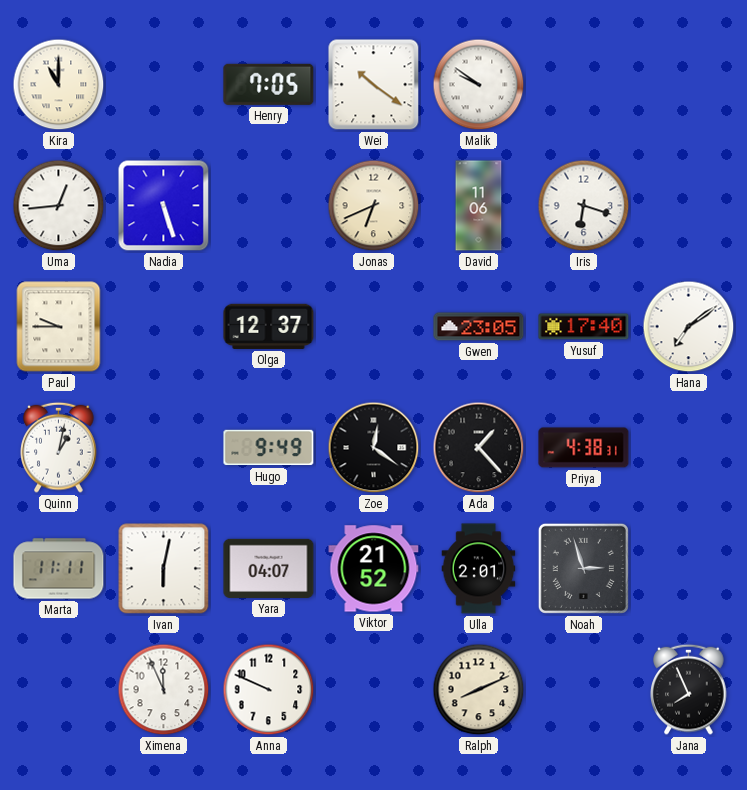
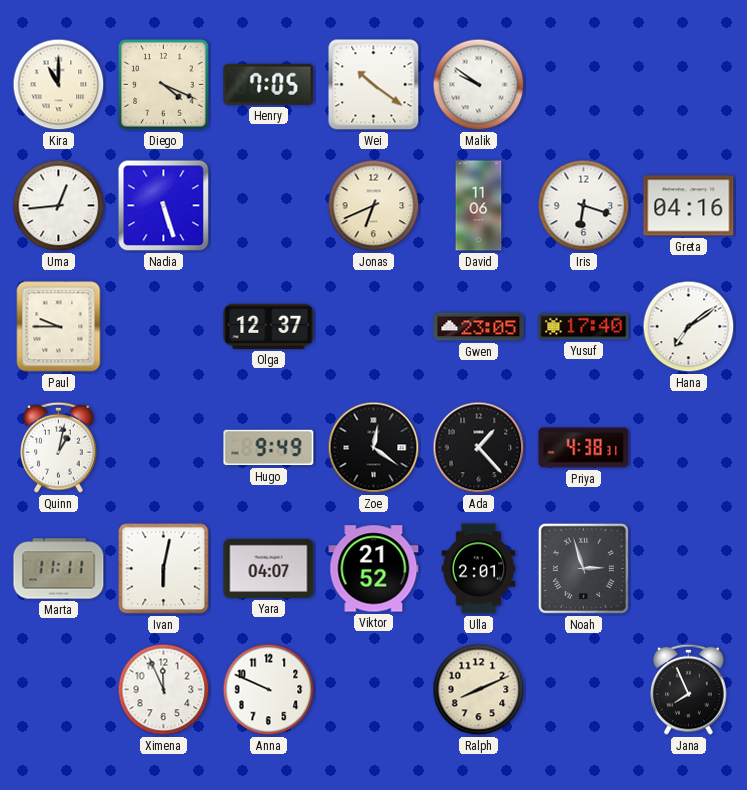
Diego: none -> 4:19
Greta: none -> 04:16
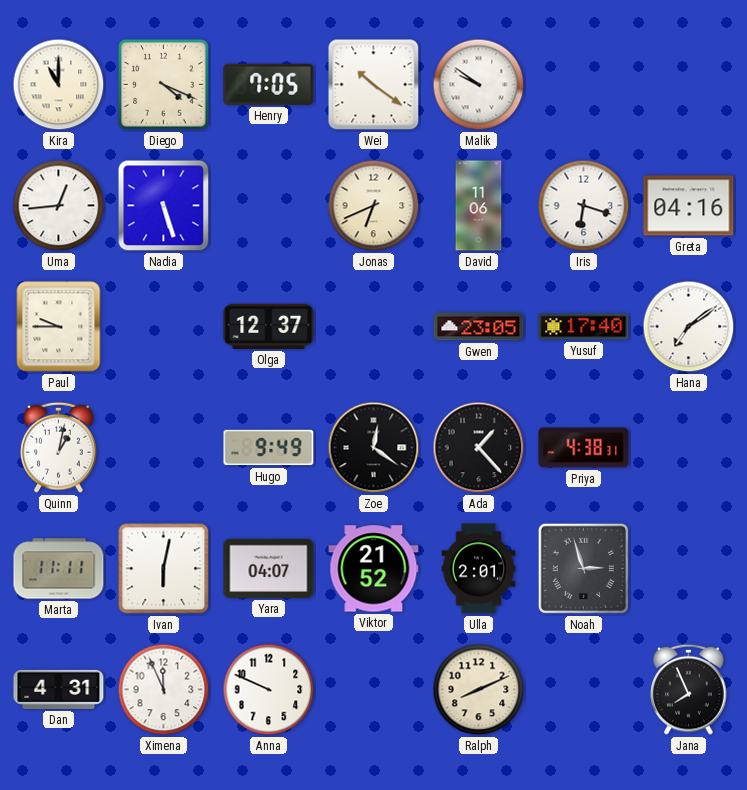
Dan: none -> 4:31
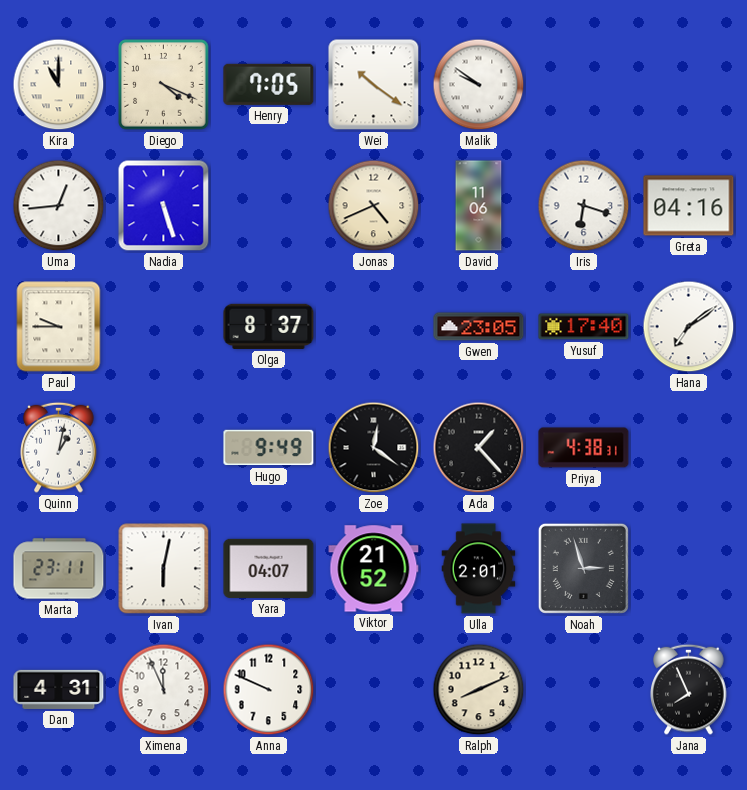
Jonas: 6:41 -> 4:41
Olga: 12:37 -> 8:37
Marta: 11:11 -> 23:11
